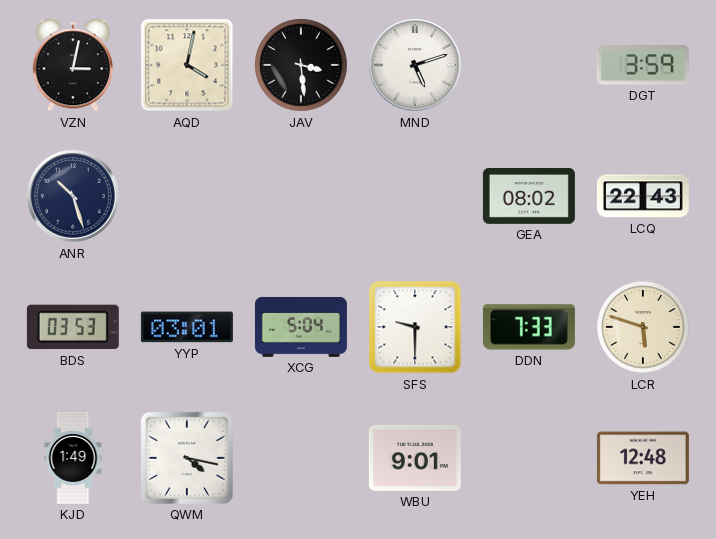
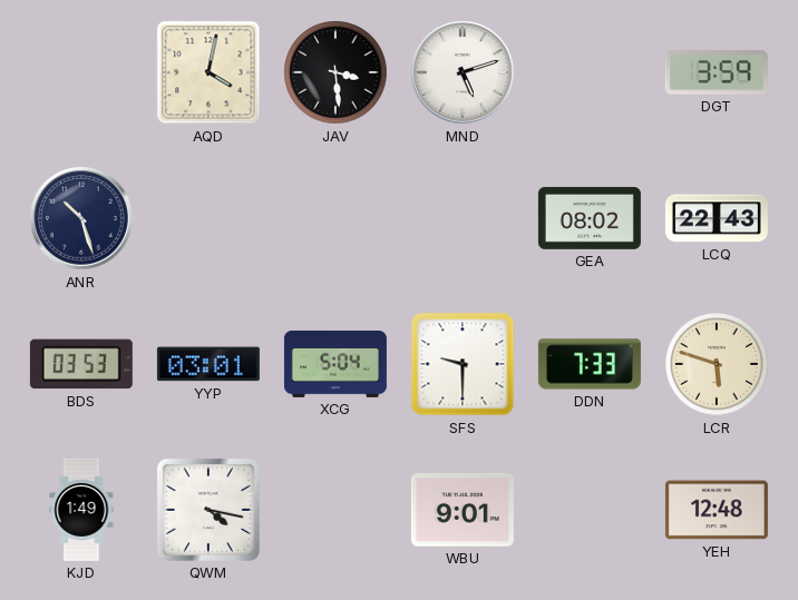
VZN: 3:02 -> none
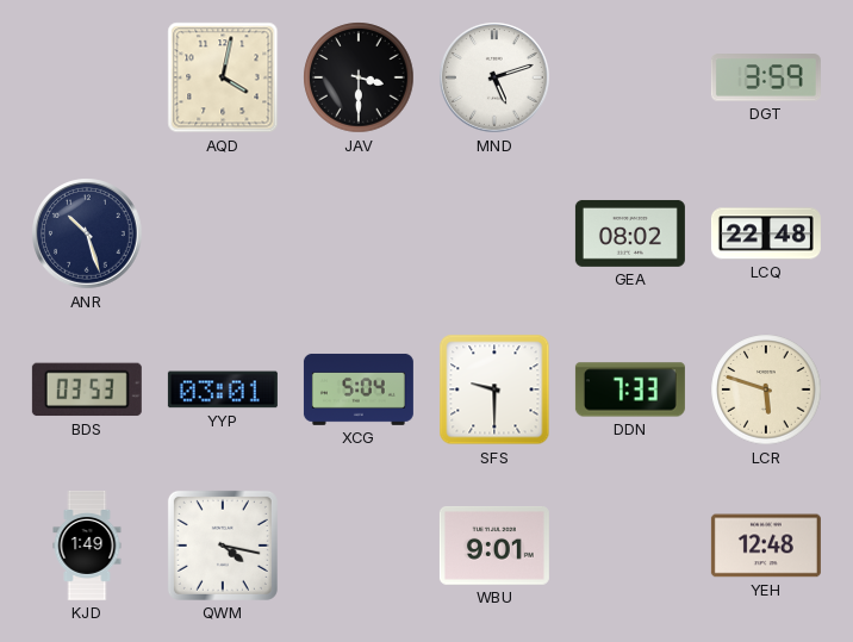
JAV: 3:29 -> 3:30
LCQ: 22:43 -> 22:48
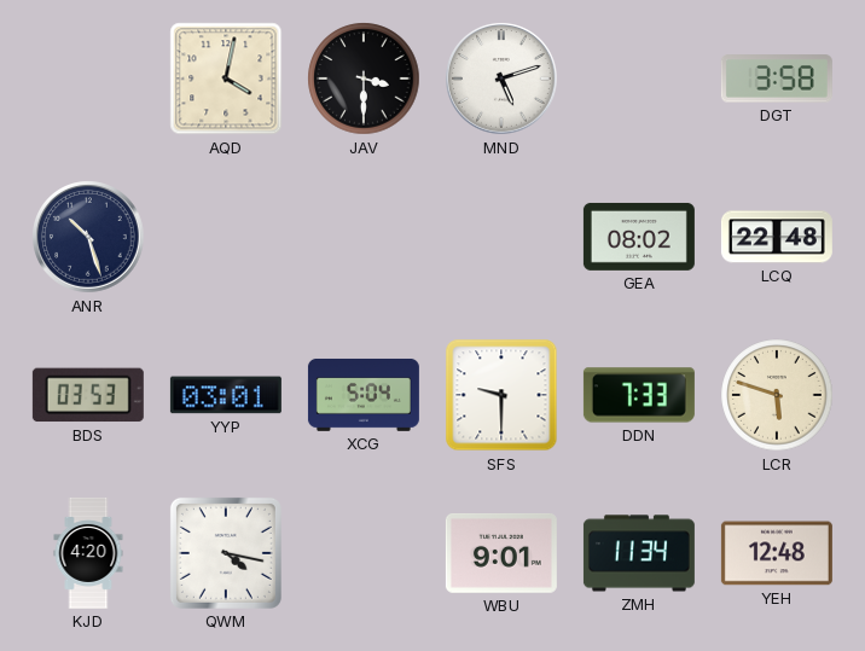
DGT: 3:59 -> 3:58
KJD: 1:49 -> 4:20
ZMH: none -> 11:34
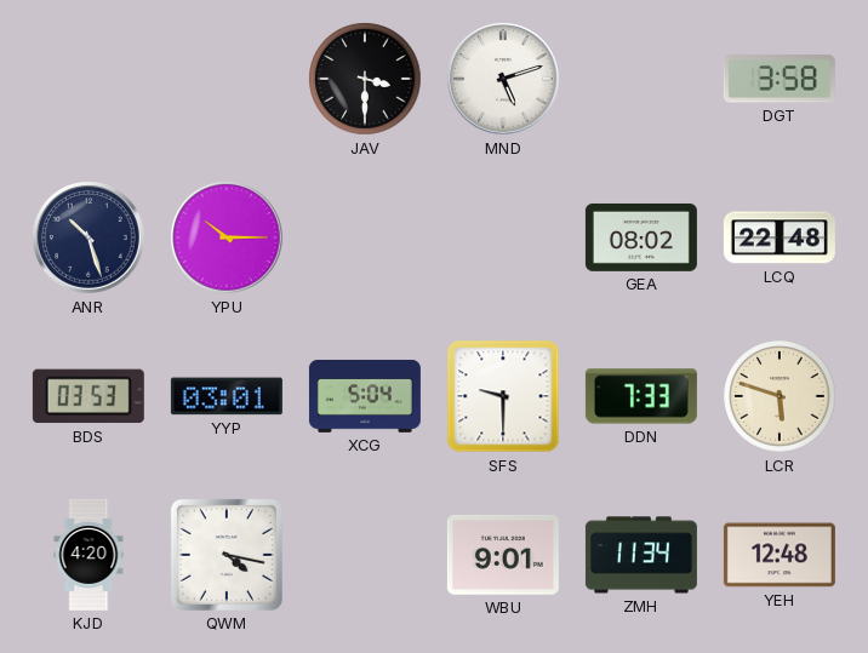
AQD: 4:02 -> none
YPU: none -> 10:15
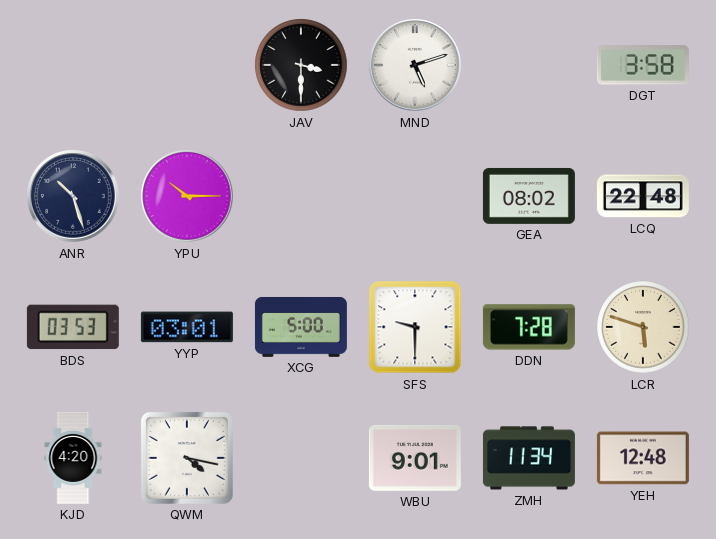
XCG: 5:04 -> 5:00
DDN: 7:33 -> 7:28
